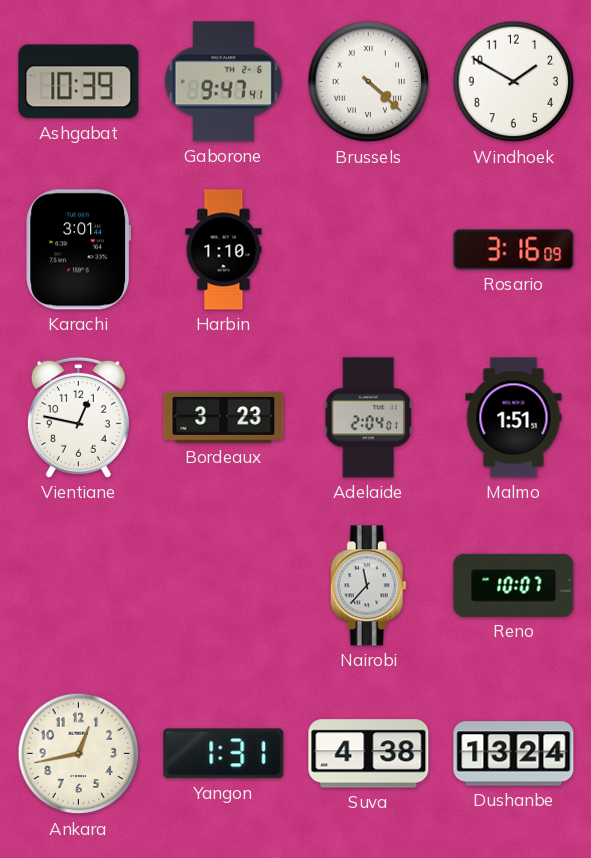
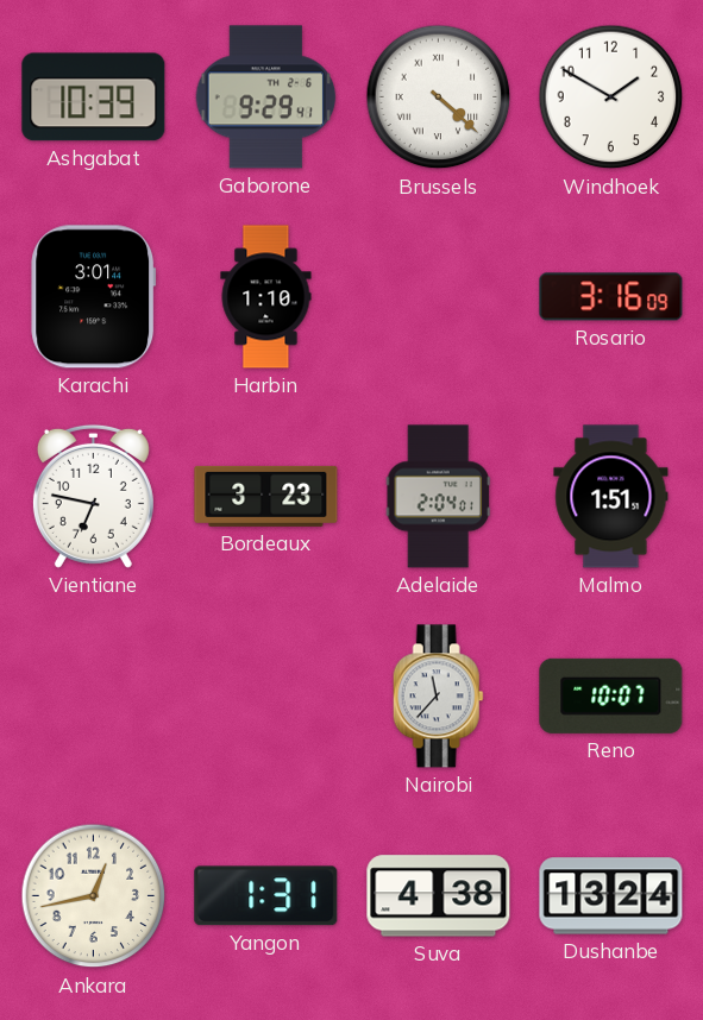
Gaborone: 9:47 -> 9:29
Vientiane: 12:47 -> 6:47
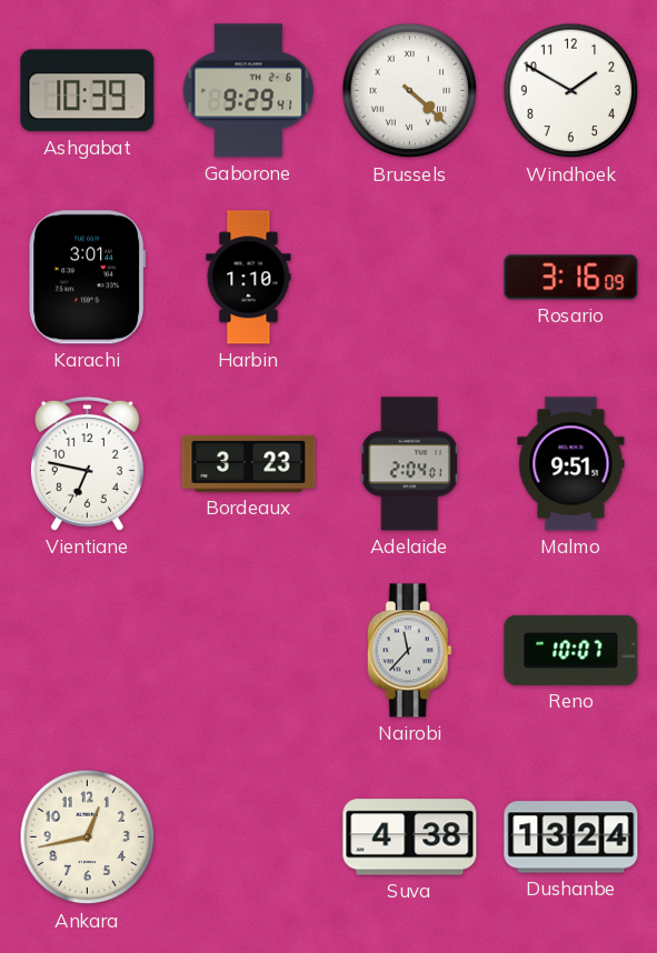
Malmo: 1:51 -> 9:51
Yangon: 1:31 -> none
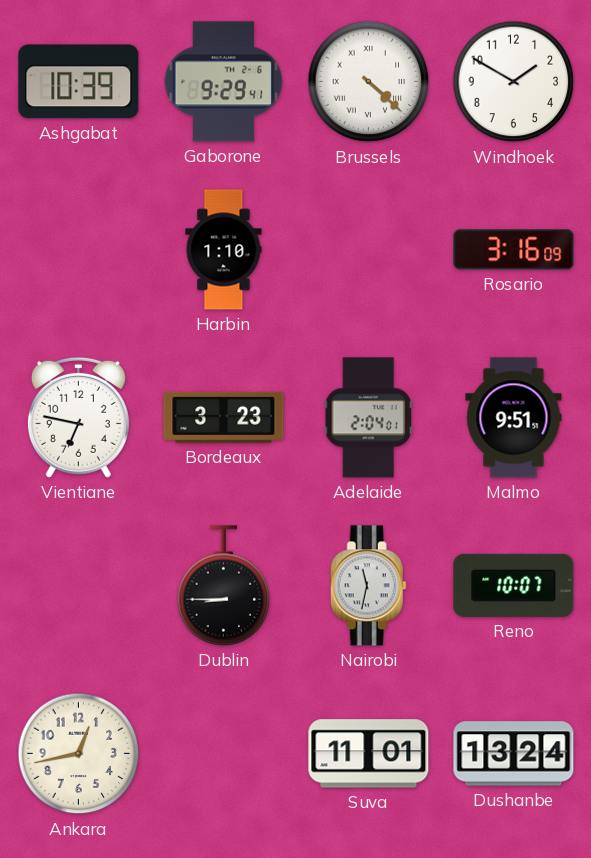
Karachi: 3:01 -> none
Dublin: none -> 8:45
Nairobi: 11:37 -> 11:32
Suva: 4:38 -> 11:01
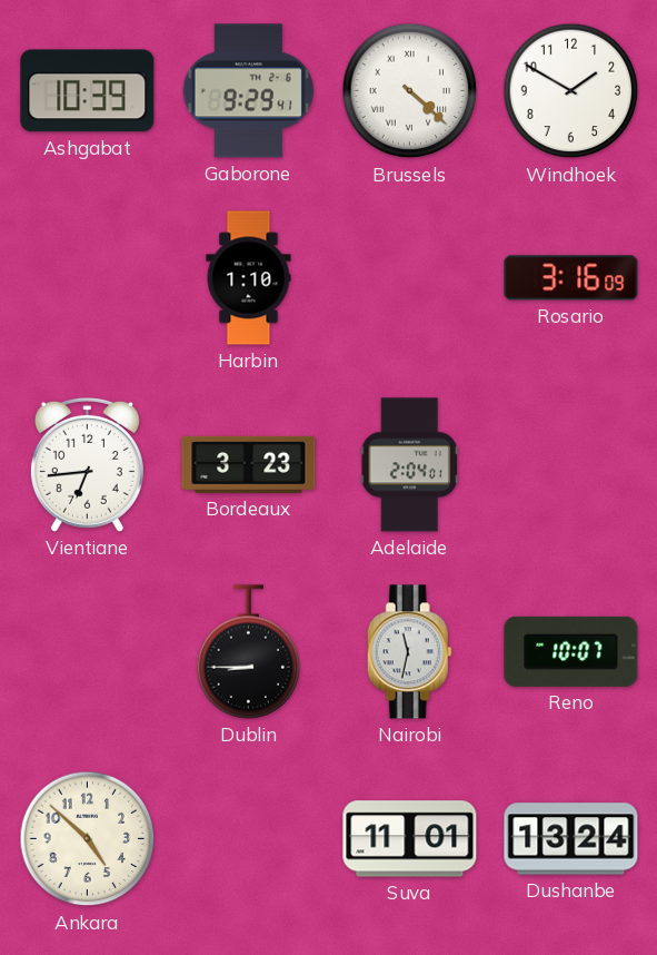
Vientiane: 6:47 -> 6:44
Malmo: 9:51 -> none
Ankara: 12:43 -> 4:52
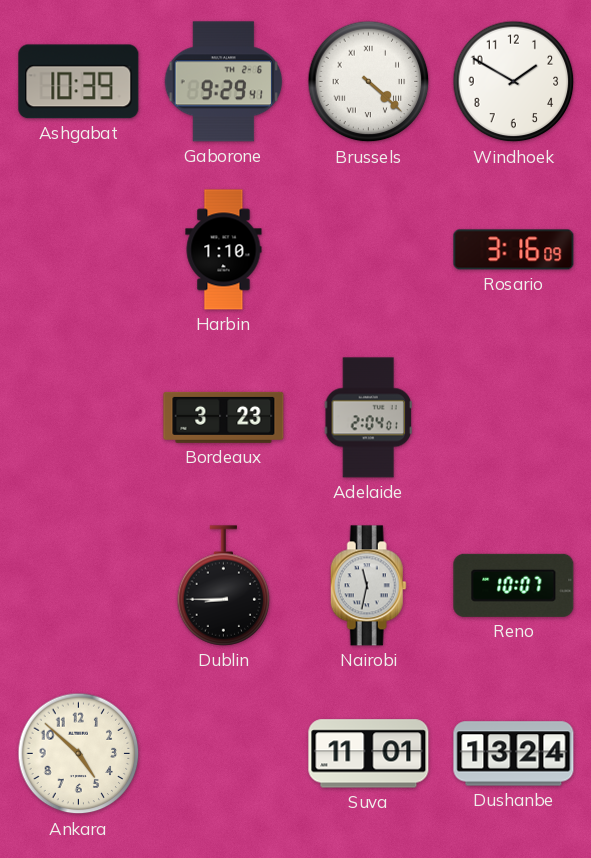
Vientiane: 6:44 -> none
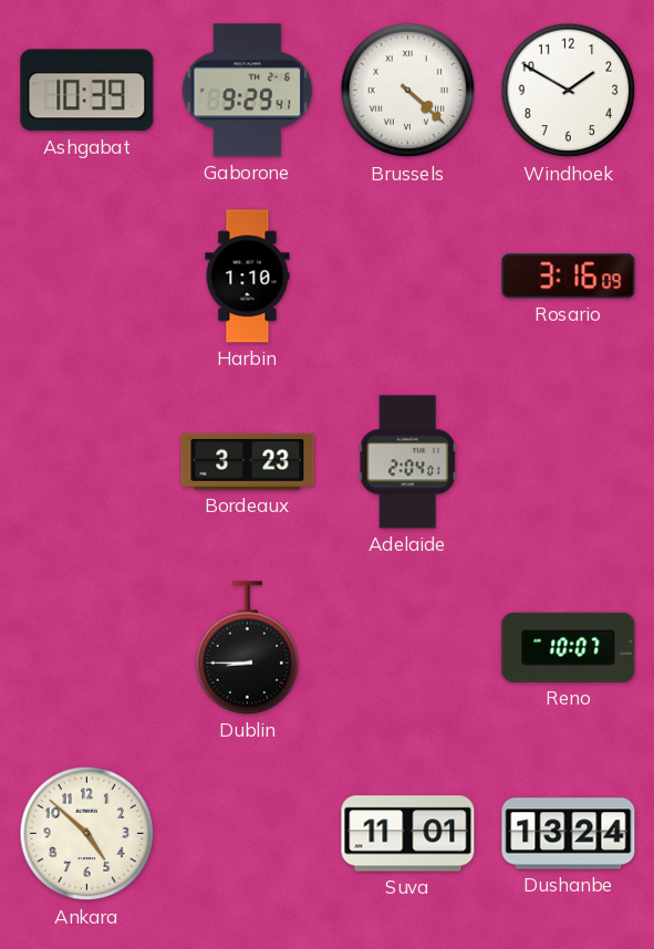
Nairobi: 11:32 -> none
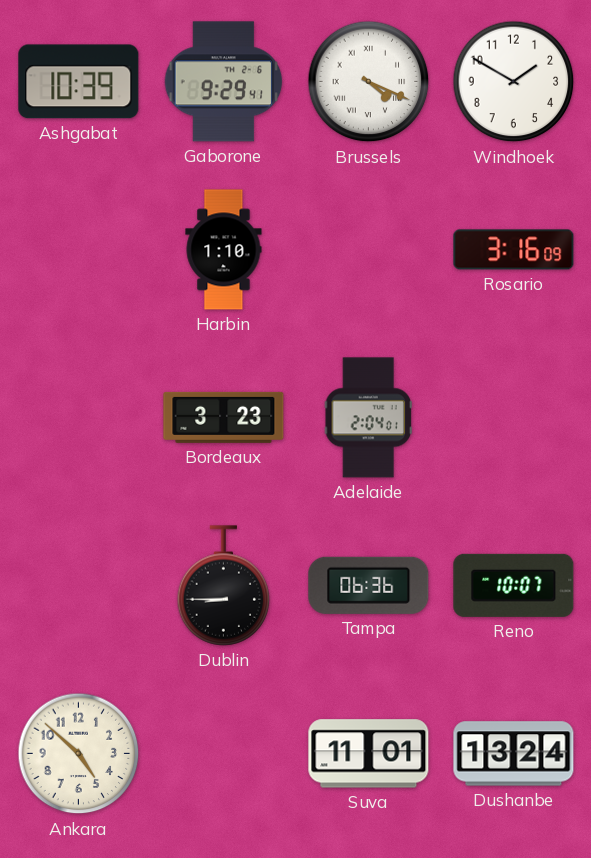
Brussels: 4:22 -> 4:19
Tampa: none -> 06:36
